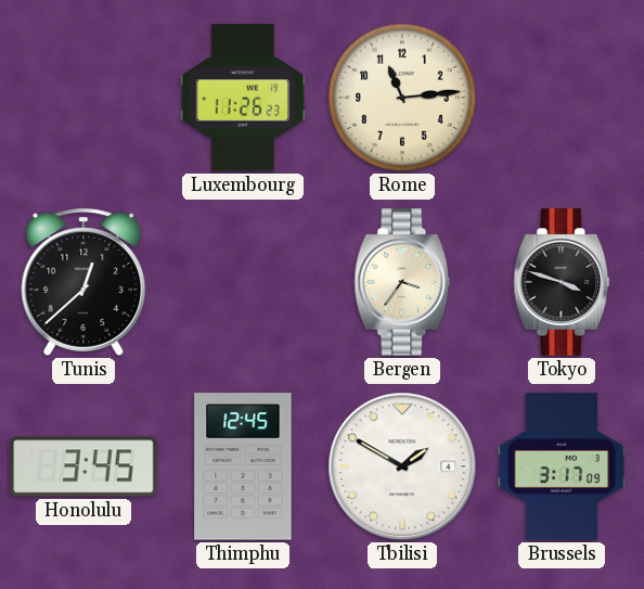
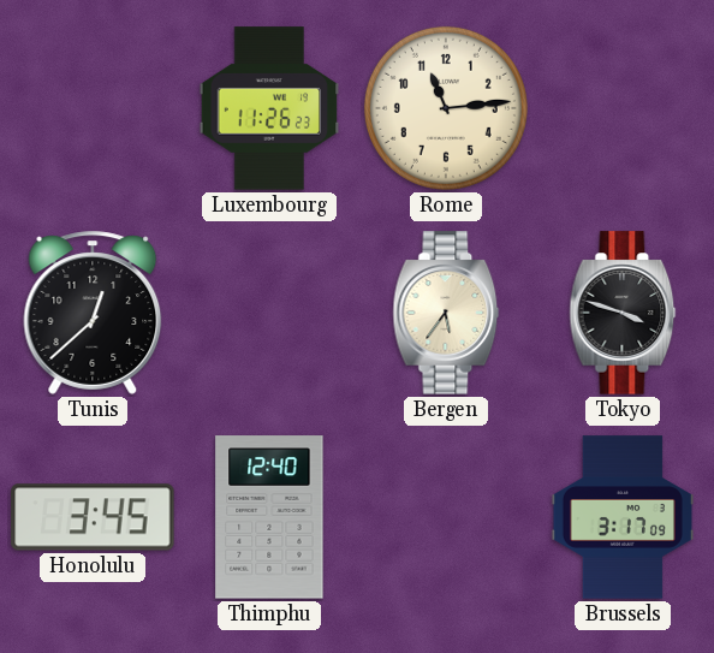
Bergen: 3:36 -> 5:36
Thimphu: 12:45 -> 12:40
Tbilisi: 1:50 -> none
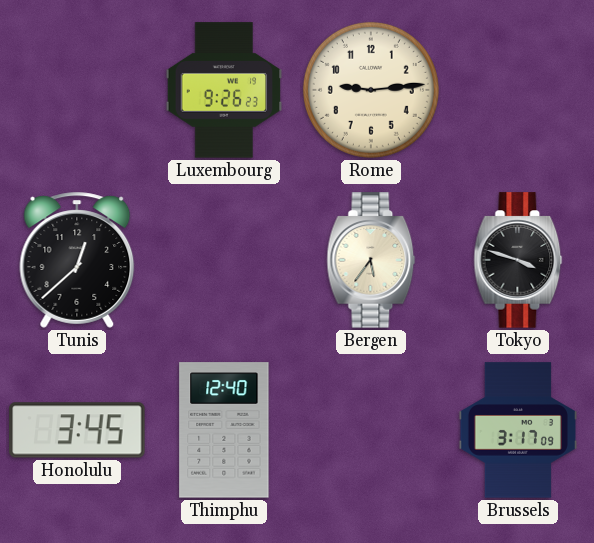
Luxembourg: 11:26 -> 9:26
Rome: 11:14 -> 9:14
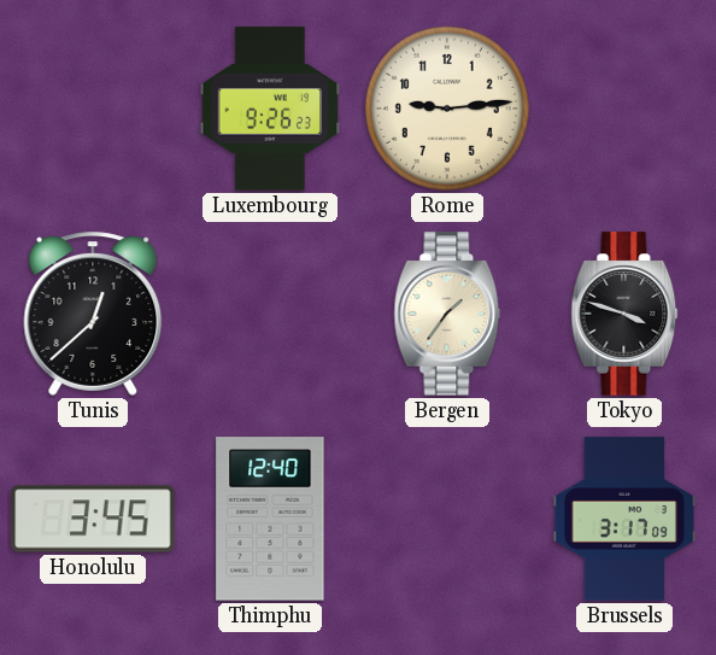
Bergen: 5:36 -> 1:36
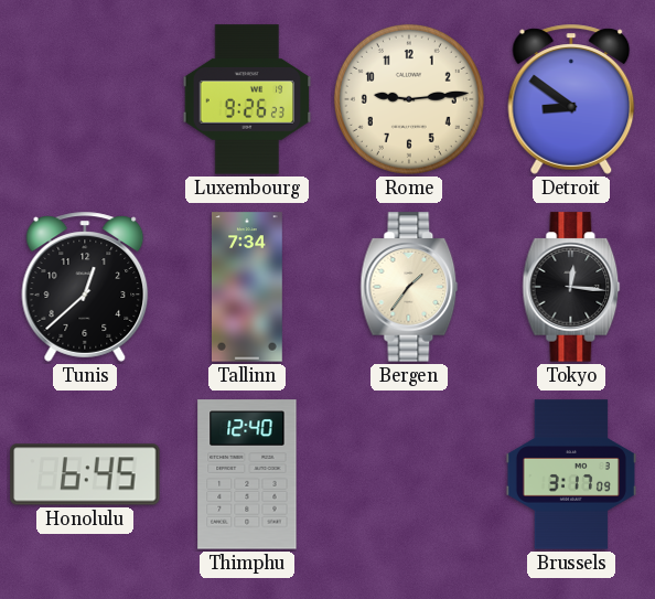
Detroit: none -> 8:51
Tallinn: none -> 7:34
Tokyo: 3:48 -> 12:16
Honolulu: 3:45 -> 6:45
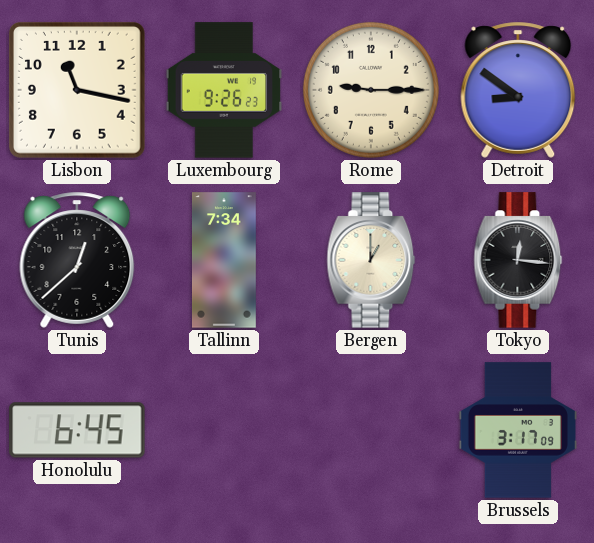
Lisbon: none -> 11:17
Rome: 9:14 -> 9:15
Bergen: 1:36 -> 1:00
Thimphu: 12:40 -> none
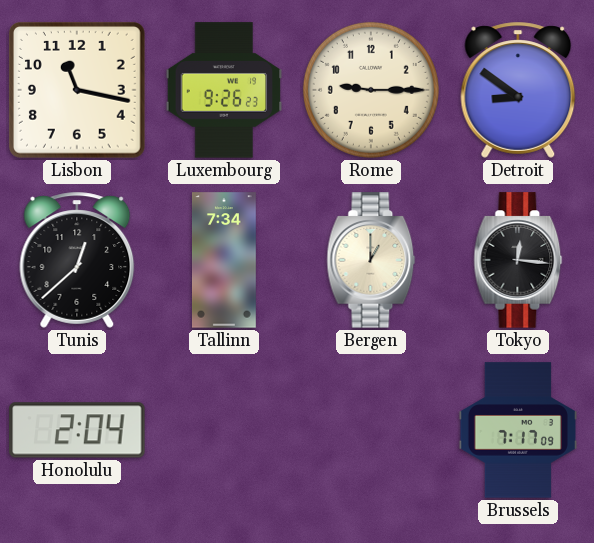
Honolulu: 6:45 -> 2:04
Brussels: 3:17 -> 7:17
